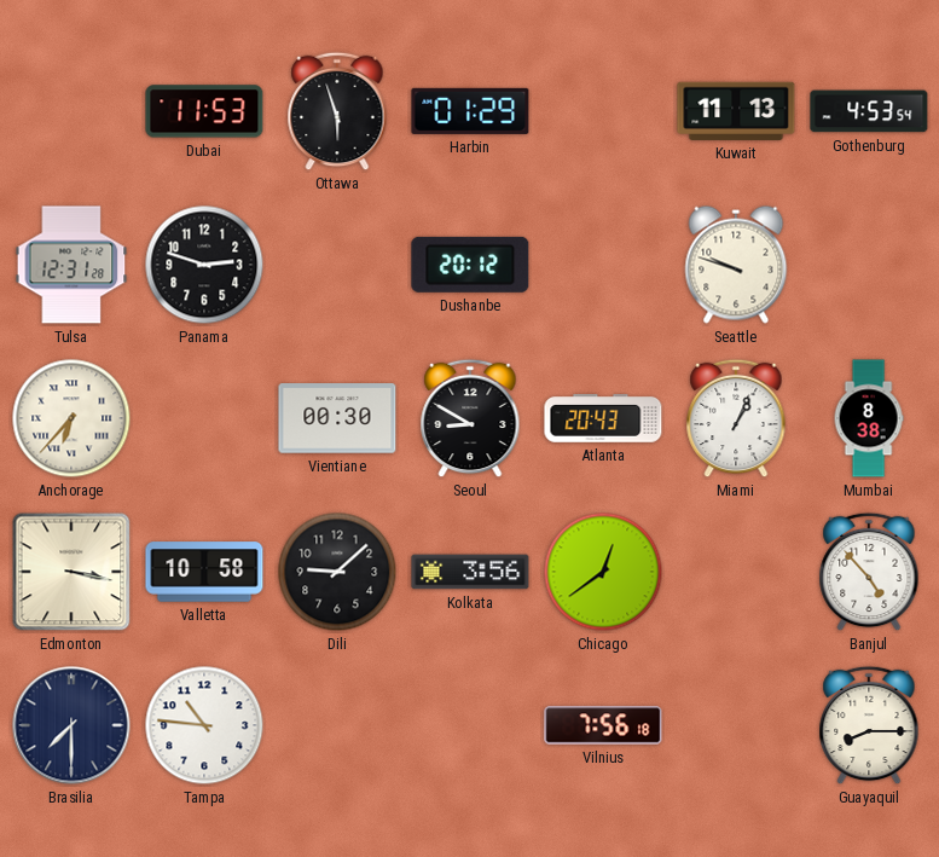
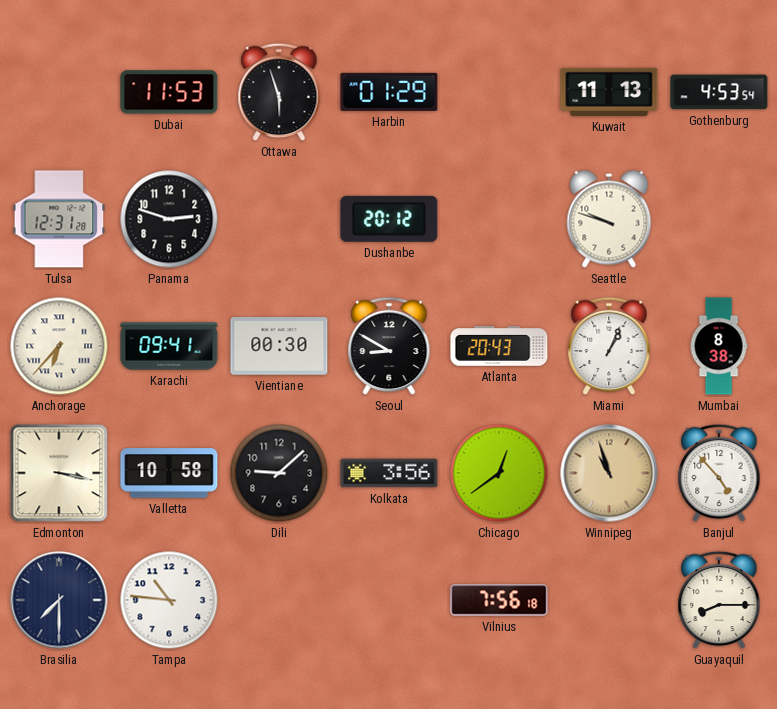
Karachi: none -> 09:41
Winnipeg: none -> 10:57
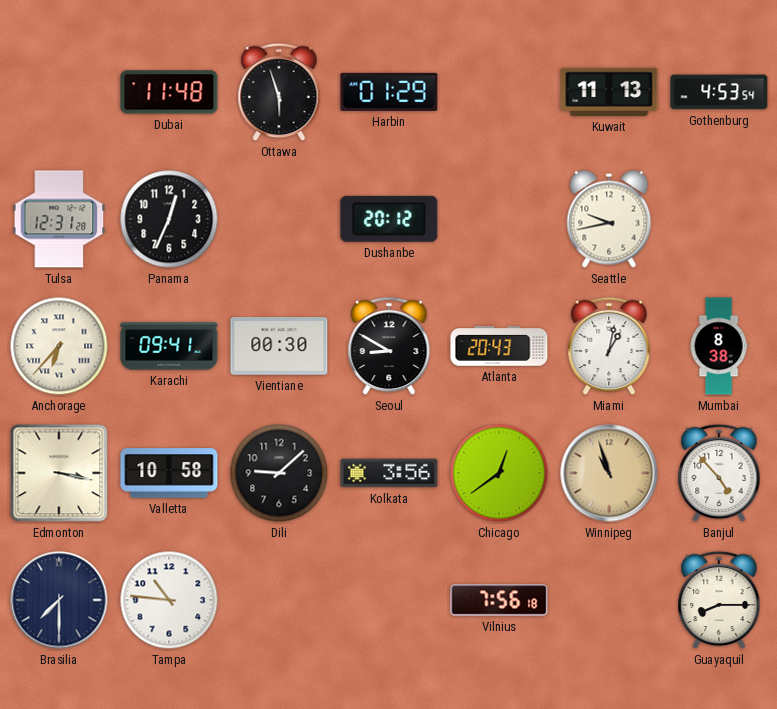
Dubai: 11:53 -> 11:48
Panama: 2:48 -> 12:34
Seattle: 9:48 -> 9:43
Miami: 1:04 -> 1:02
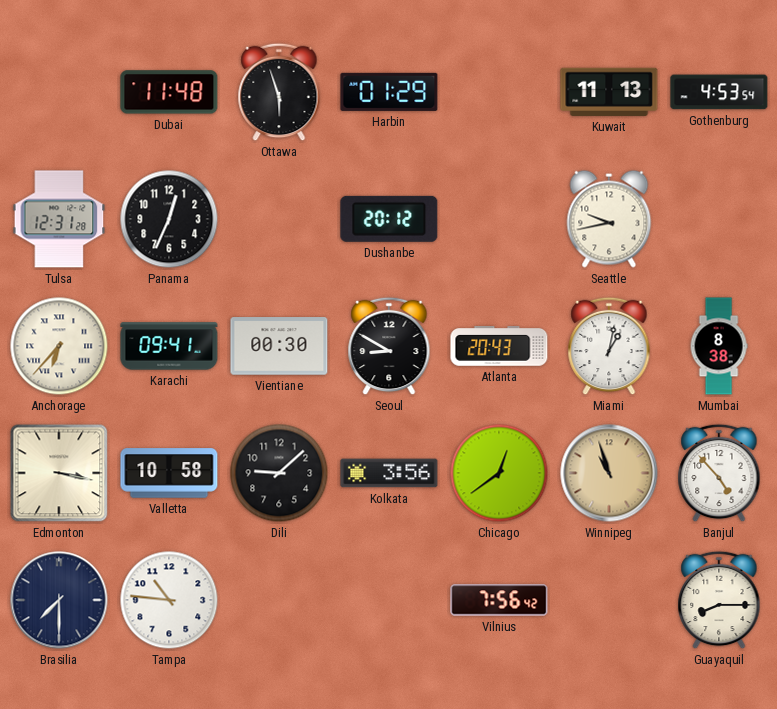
Vilnius: 7:56:18 -> 7:56:42
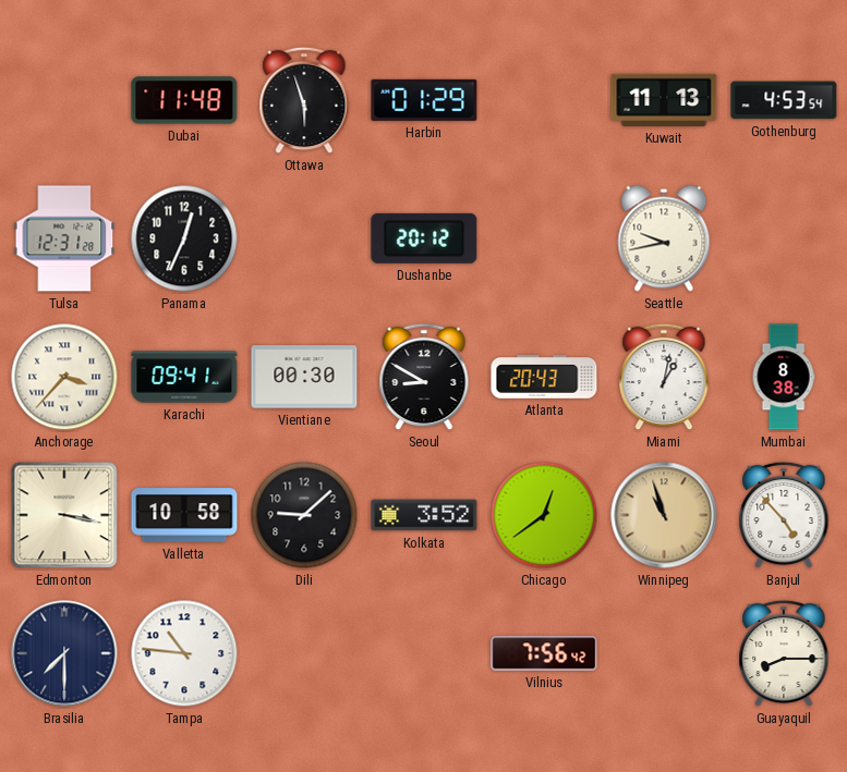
Anchorage: 6:37 -> 3:37
Kolkata: 3:56 -> 3:52
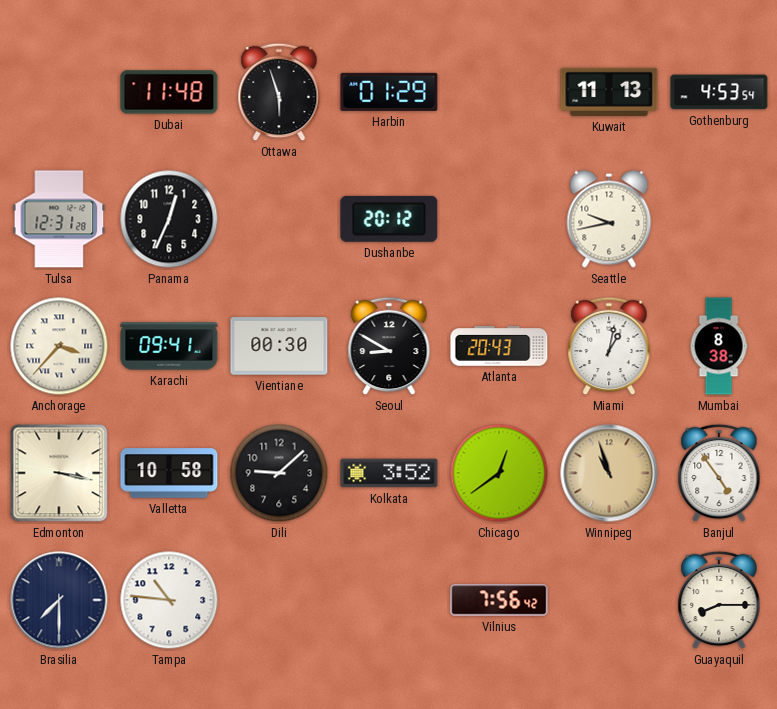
Banjul: 4:53 -> 4:54
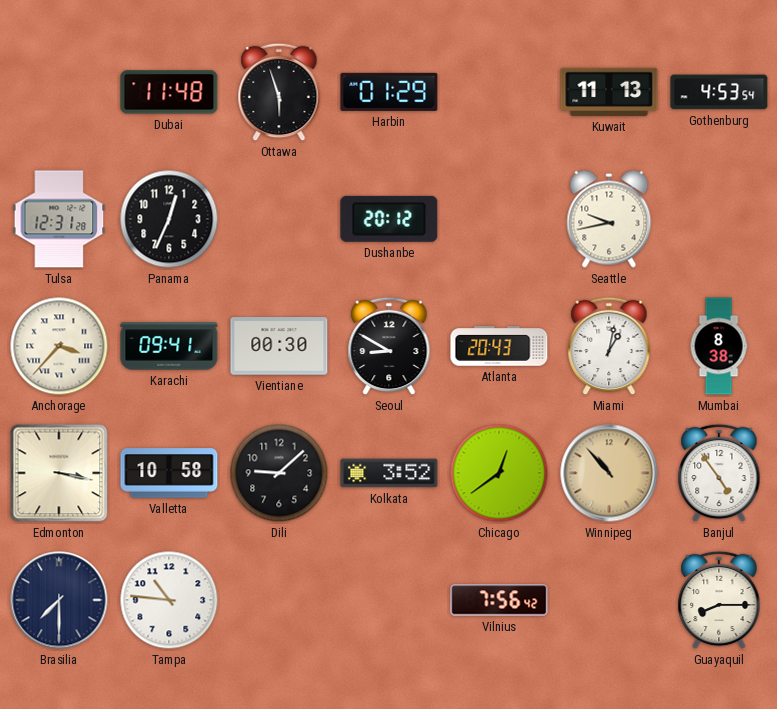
Winnipeg: 10:57 -> 10:53
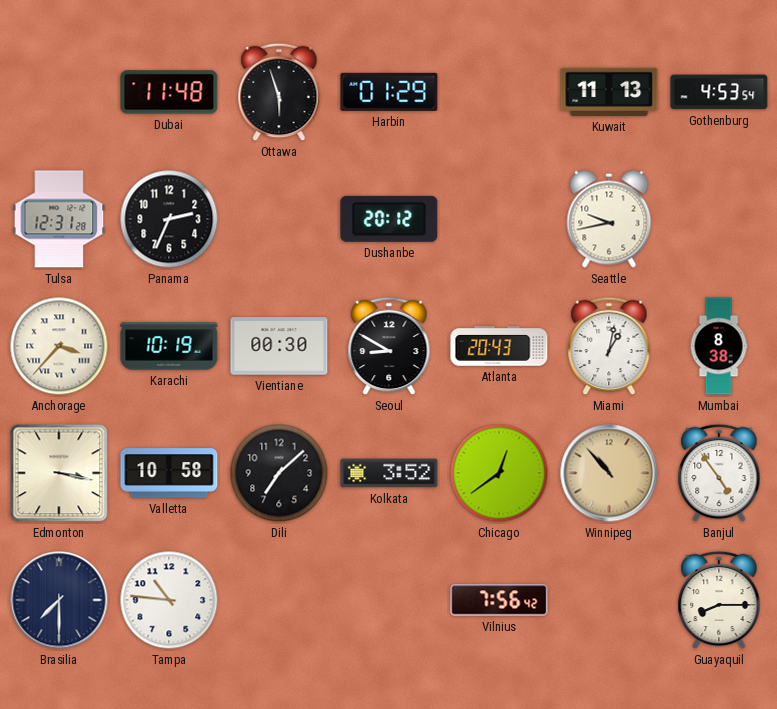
Panama: 12:34 -> 2:34
Karachi: 09:41 -> 10:19
Dili: 9:08 -> 7:08
